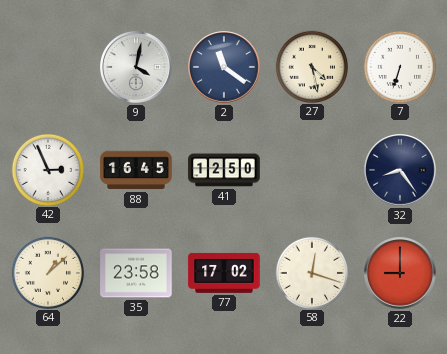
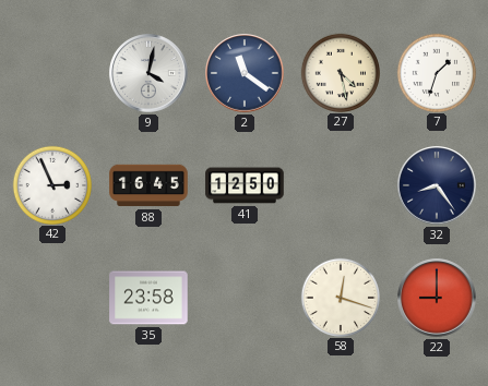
7: 6:33 -> 1:33
64: 1:08 -> none
77: 17:02 -> none
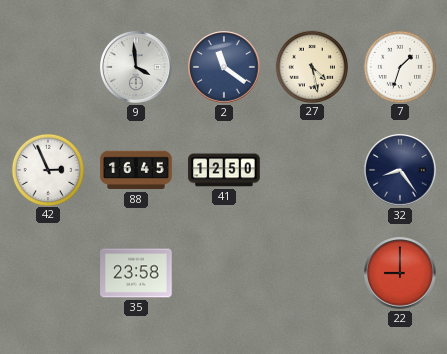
9: 4:02 -> 3:59
58: 12:18 -> none
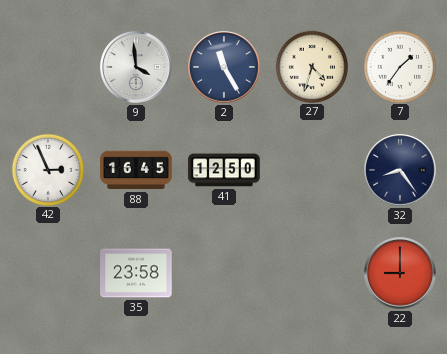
2: 11:21 -> 11:25
27: 4:28 -> 4:33
7: 1:33 -> 1:36
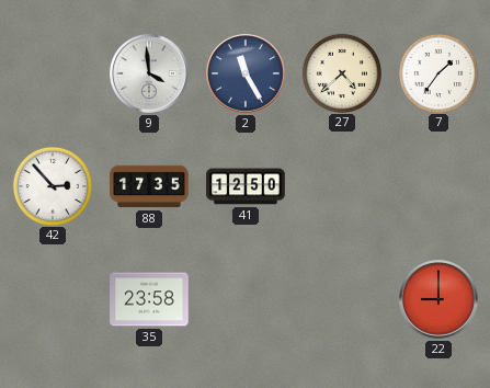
27: 4:33 -> 4:38
42: 2:56 -> 2:53
88: 16:45 -> 17:35
32: 8:24 -> none
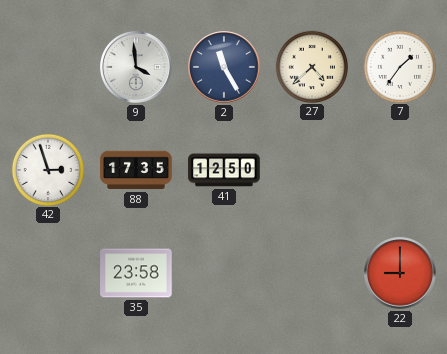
42: 2:53 -> 2:57
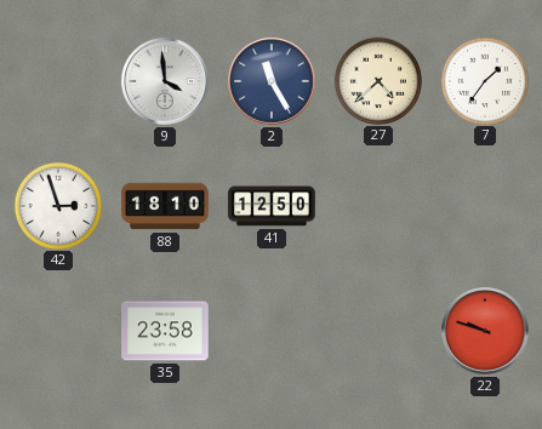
88: 17:35 -> 18:10
22: 9:00 -> 9:48
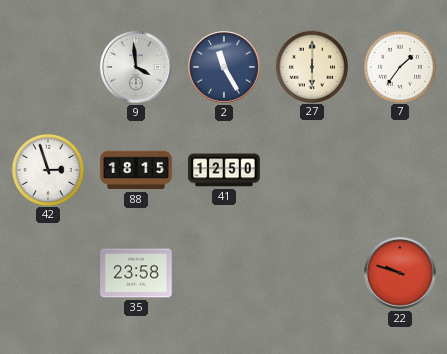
27: 4:38 -> 6:00
88: 18:10 -> 18:15
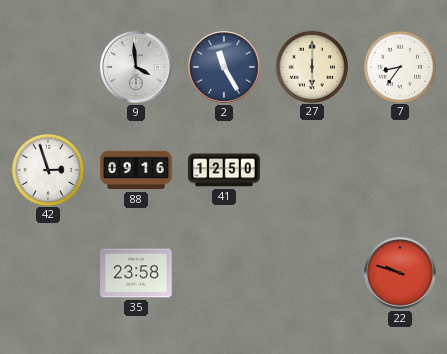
7: 1:36 -> 8:36
88: 18:15 -> 09:16
